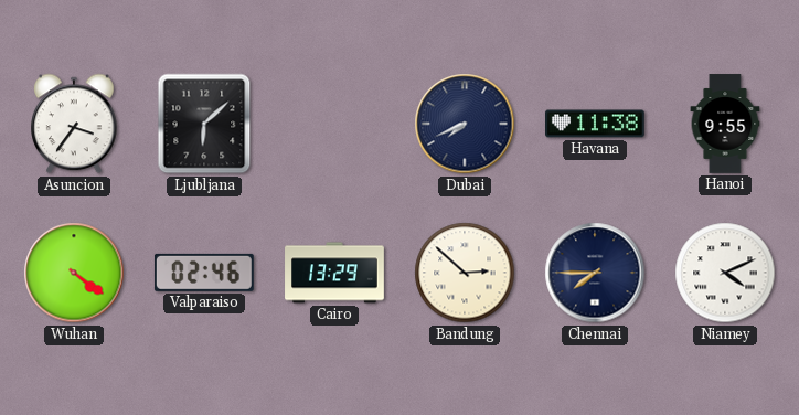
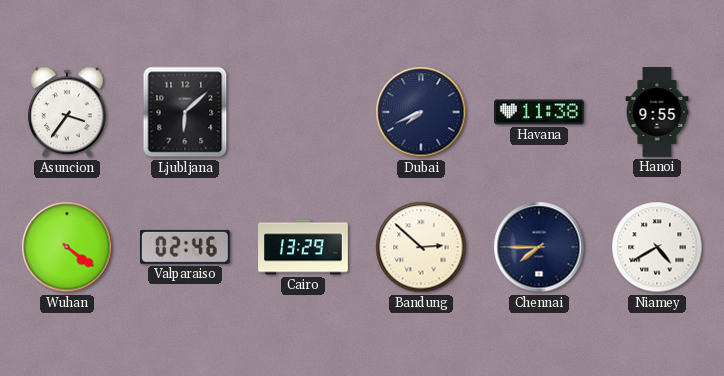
Niamey: 4:11 -> 4:40
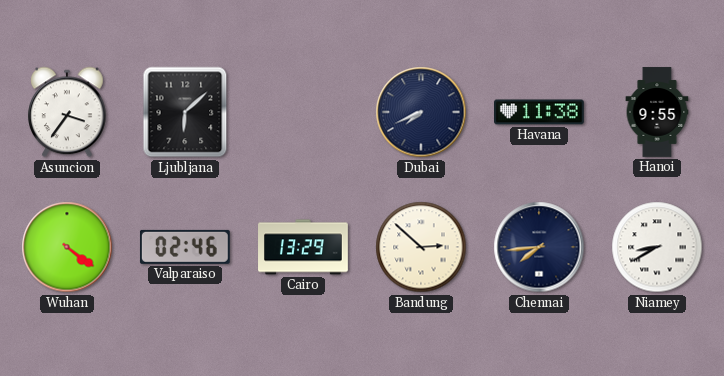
Chennai: 7:45 -> 7:44
Niamey: 4:40 -> 8:40
